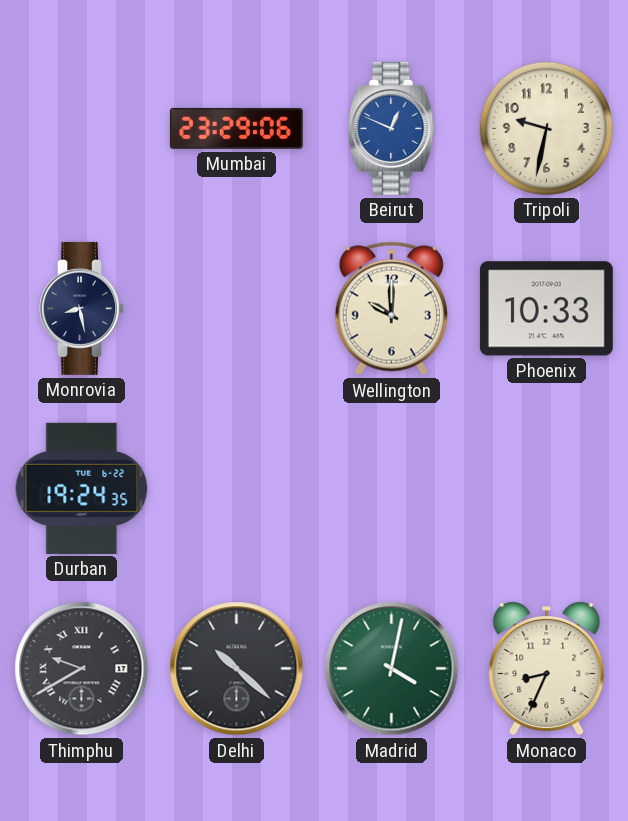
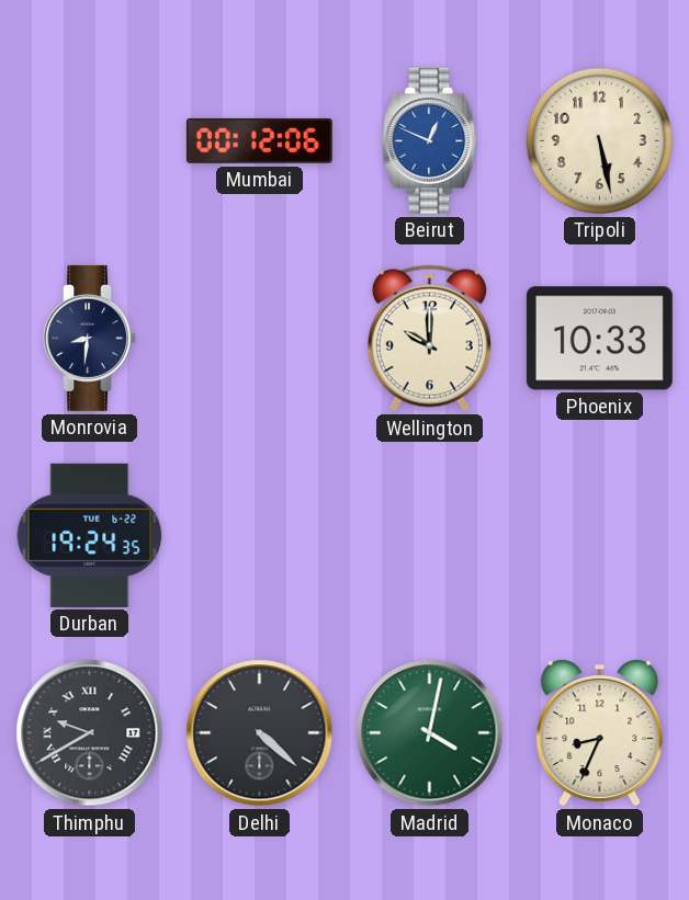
Mumbai: 23:29 -> 00:12
Tripoli: 9:32 -> 5:28
Monrovia: 8:28 -> 8:31
Delhi: 10:22 -> 4:22
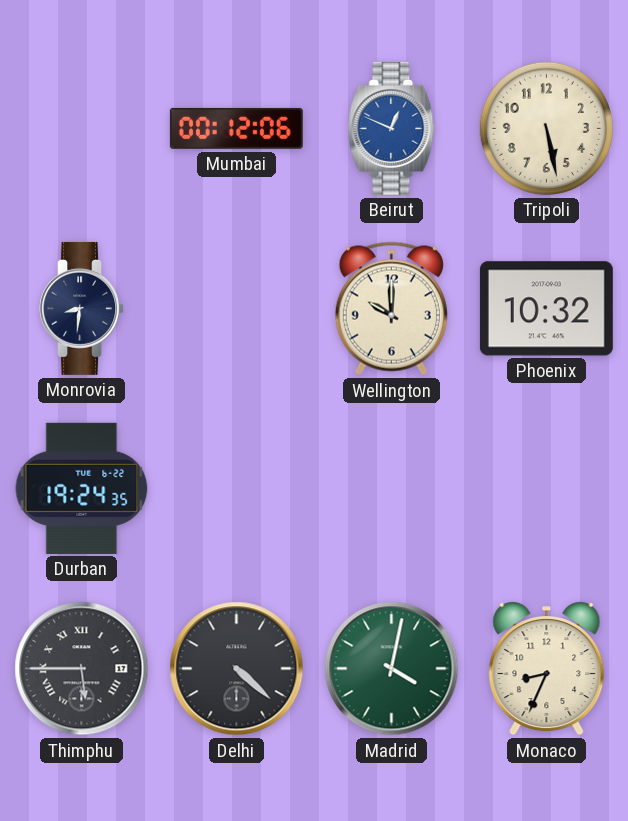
Phoenix: 10:33 -> 10:32
Thimphu: 9:40 -> 5:45
